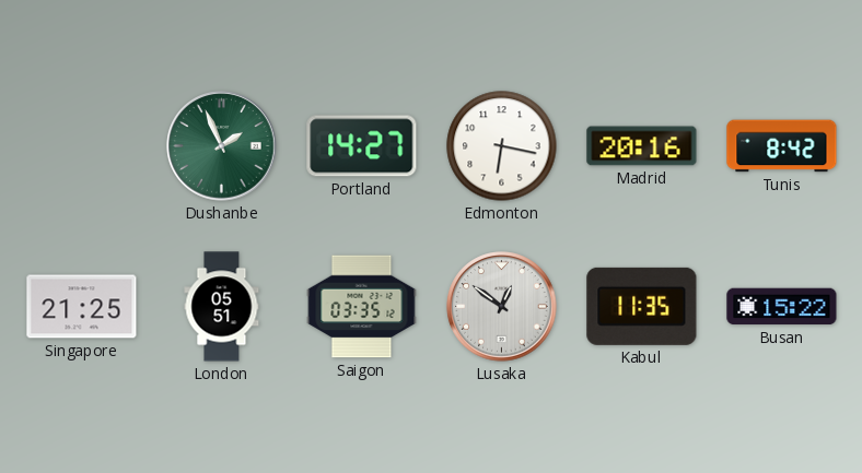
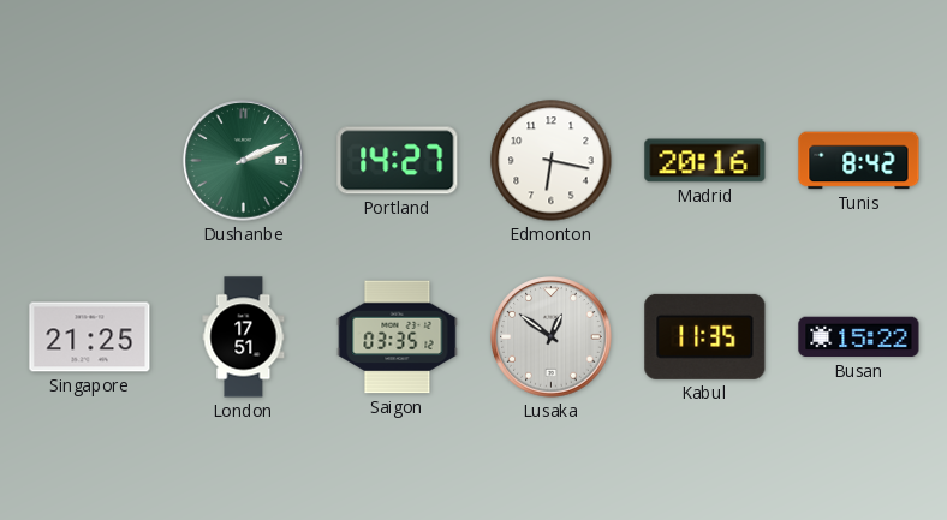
Dushanbe: 1:56 -> 2:11
London: 05:51 -> 17:51
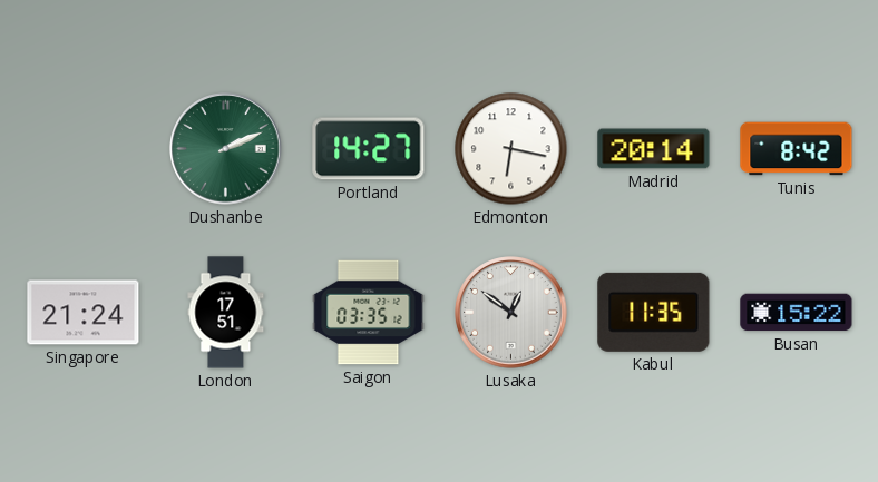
Madrid: 20:16 -> 20:14
Singapore: 21:25 -> 21:24
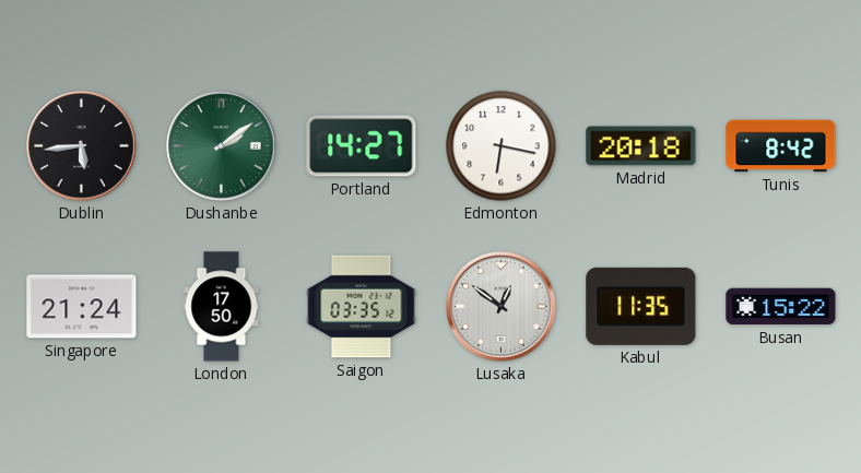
Dublin: none -> 5:44
Dushanbe: 2:11 -> 2:09
Madrid: 20:14 -> 20:18
London: 17:51 -> 17:50
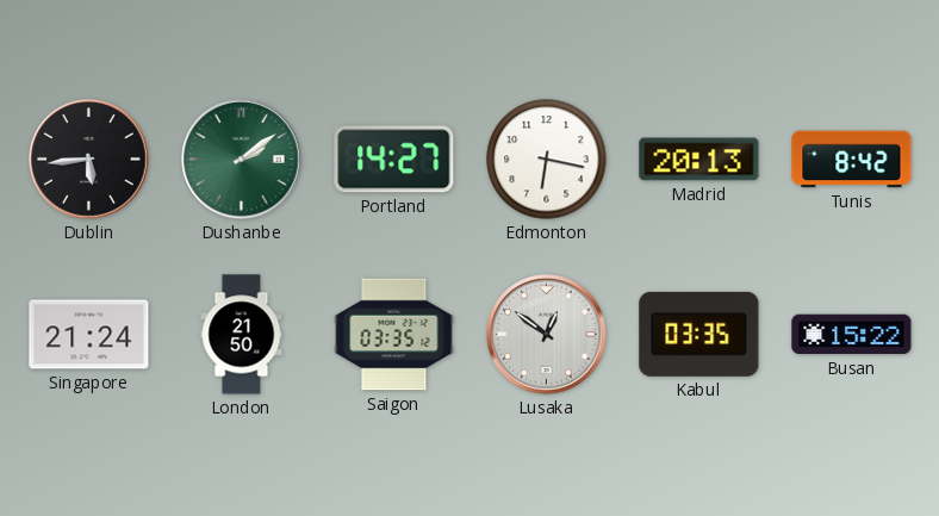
Madrid: 20:18 -> 20:13
London: 17:50 -> 21:50
Kabul: 11:35 -> 03:35
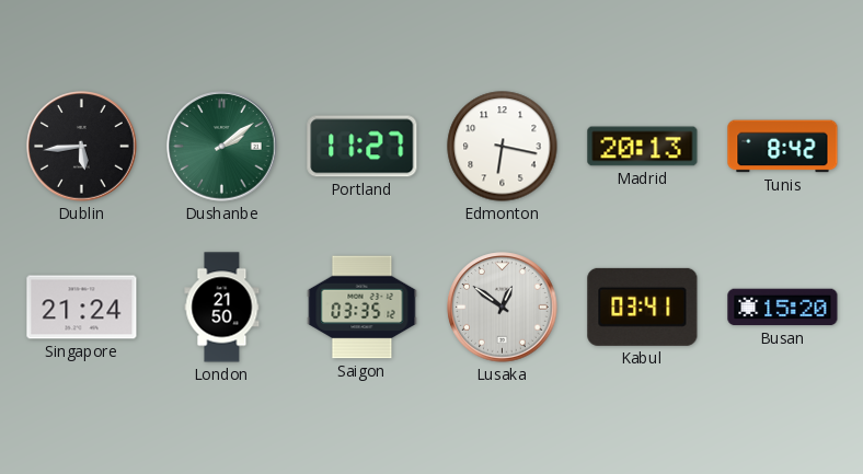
Portland: 14:27 -> 11:27
Kabul: 03:35 -> 03:41
Busan: 15:22 -> 15:20
